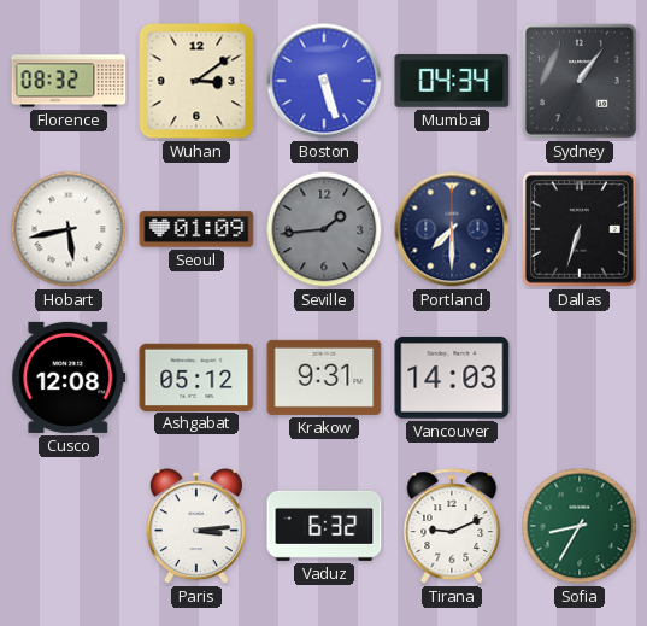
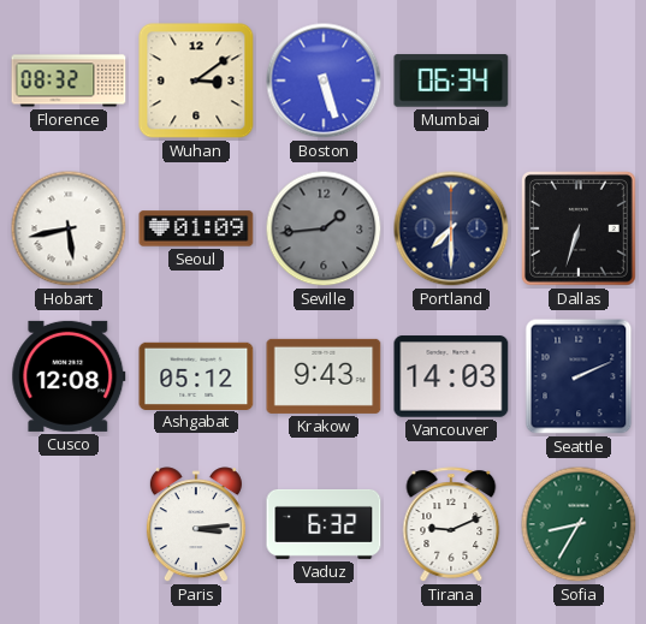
Mumbai: 04:34 -> 06:34
Sydney: 1:06 -> none
Krakow: 9:31 -> 9:43
Seattle: none -> 2:11
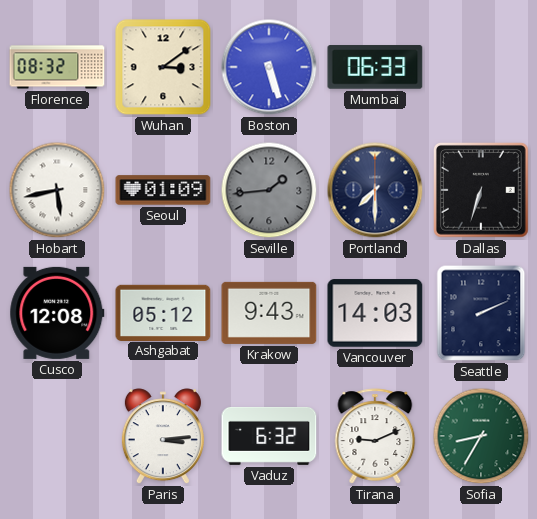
Mumbai: 06:34 -> 06:33
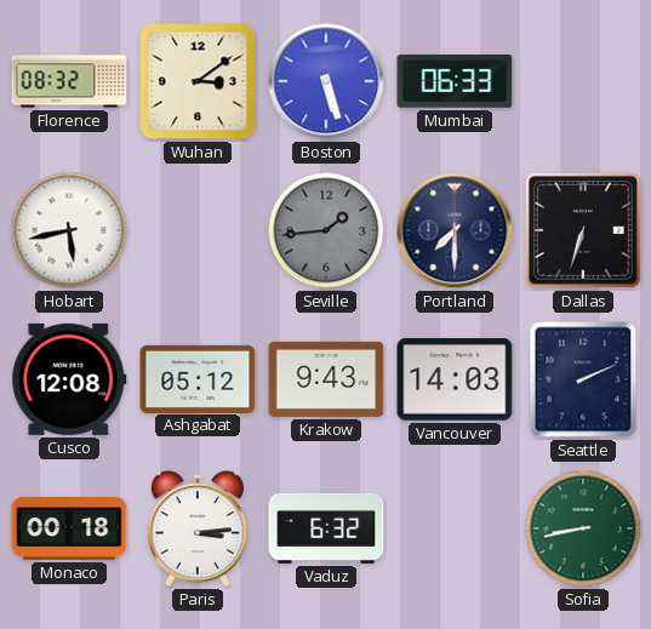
Seoul: 01:09 -> none
Monaco: none -> 00:18
Tirana: 9:11 -> none
Sofia: 8:35 -> 8:43
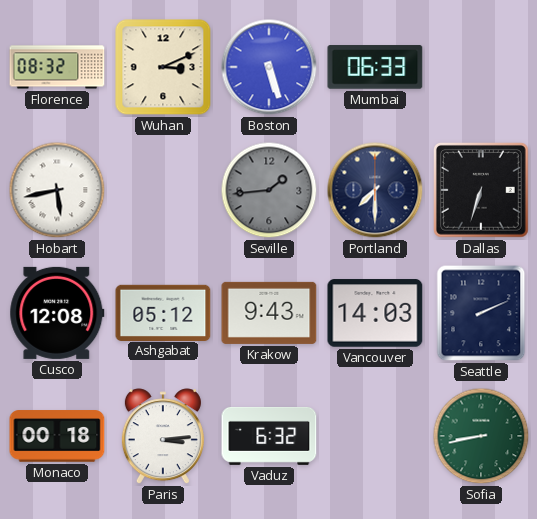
Wuhan: 3:09 -> 3:11
